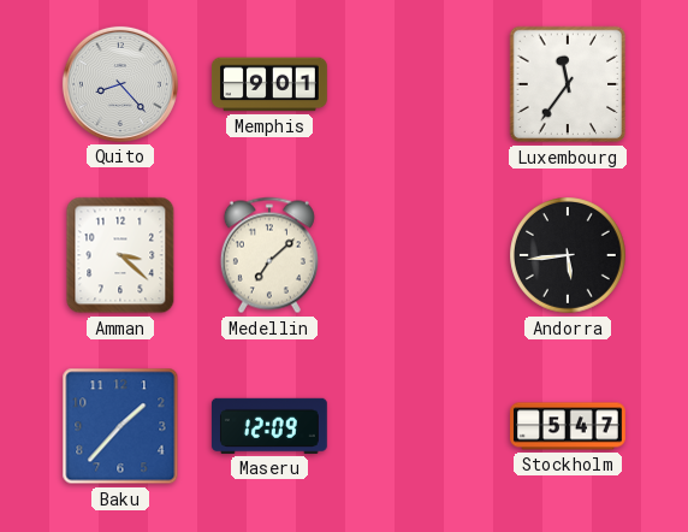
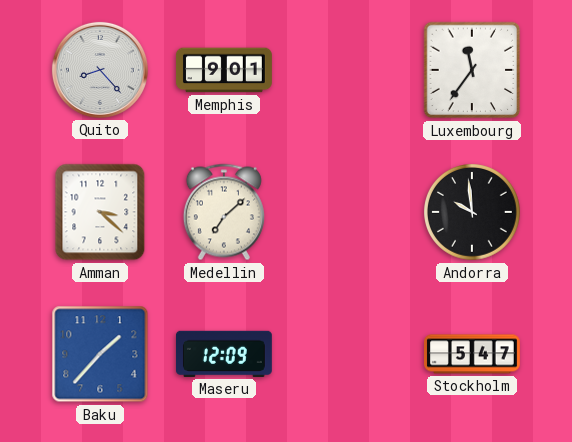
Andorra: 5:44 -> 9:59
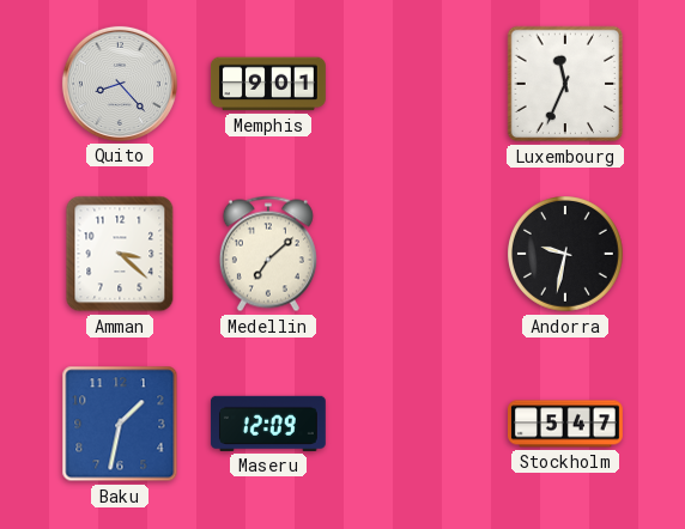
Luxembourg: 11:36 -> 11:34
Andorra: 9:59 -> 9:32
Baku: 1:37 -> 1:32
